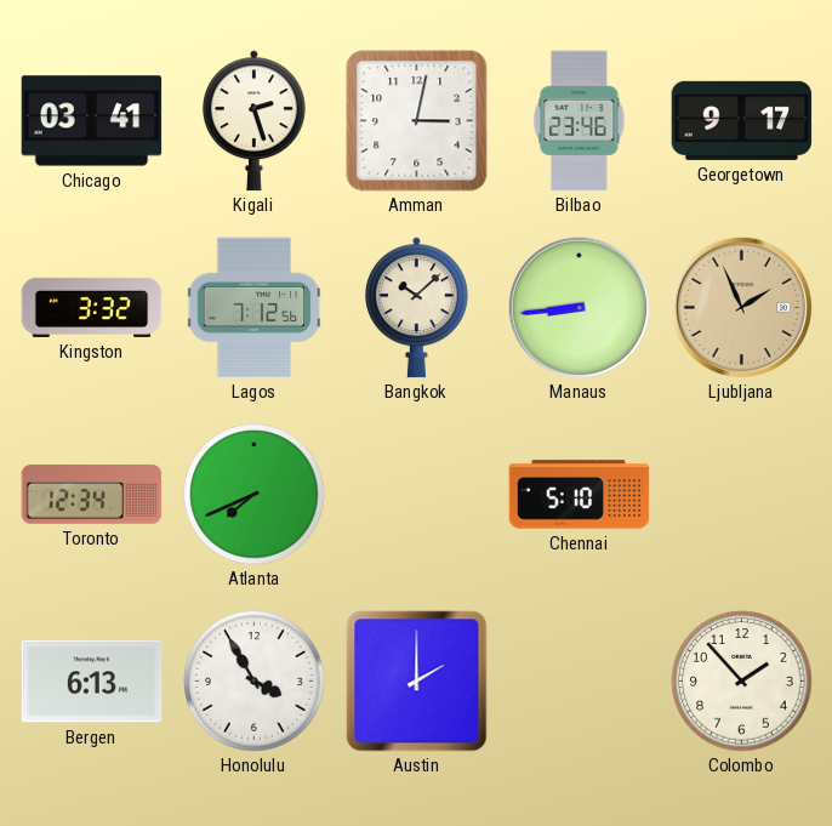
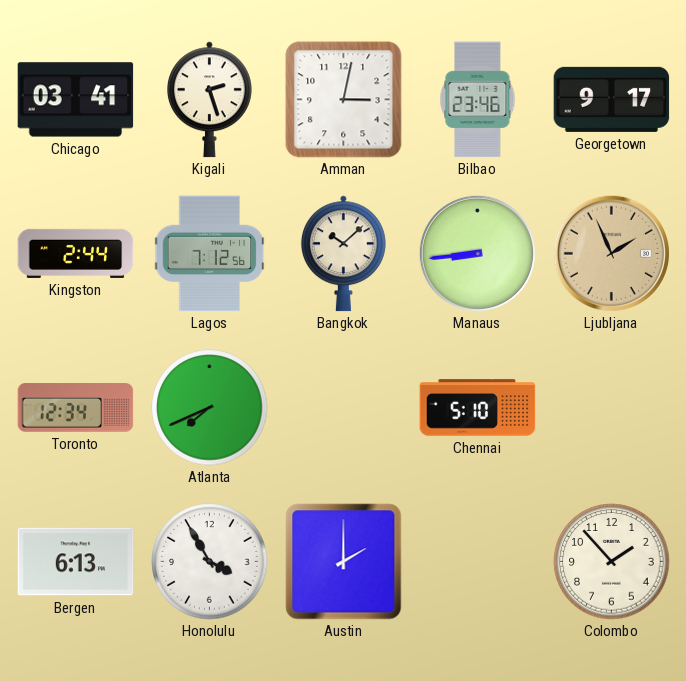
Kingston: 3:32 -> 2:44
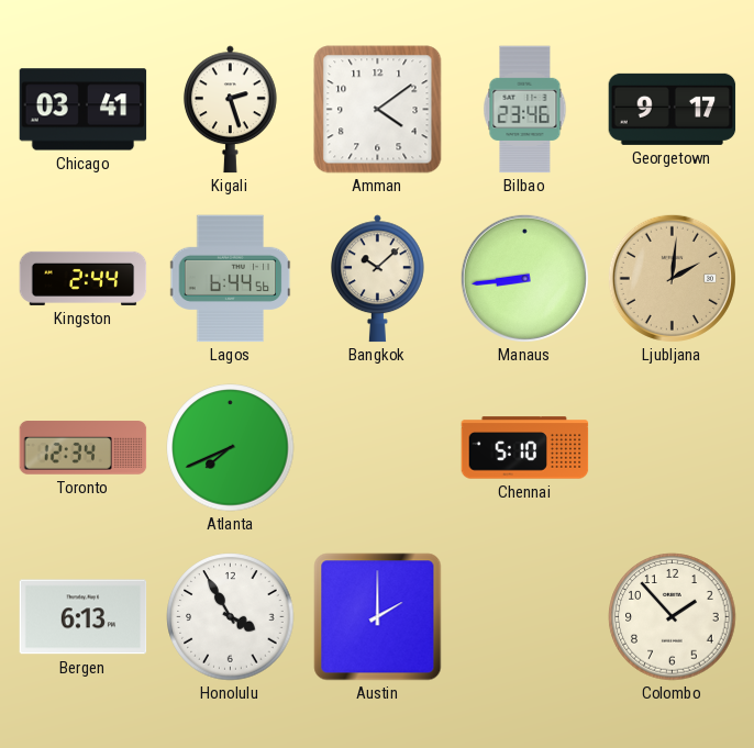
Amman: 3:02 -> 4:09
Lagos: 7:12 -> 6:44
Ljubljana: 1:56 -> 2:01
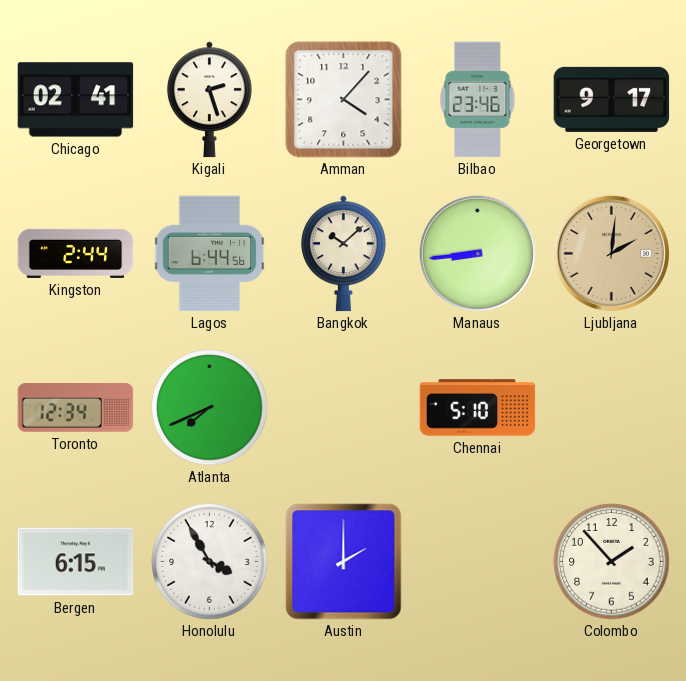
Chicago: 03:41 -> 02:41
Amman: 4:09 -> 4:07
Bergen: 6:13 -> 6:15
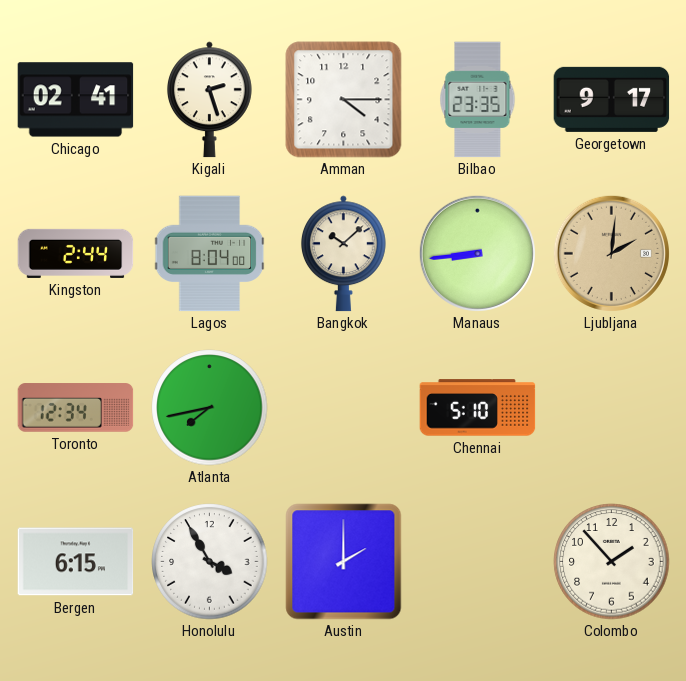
Amman: 4:07 -> 4:15
Bilbao: 23:46 -> 23:35
Lagos: 6:44 -> 8:04
Atlanta: 7:41 -> 7:43
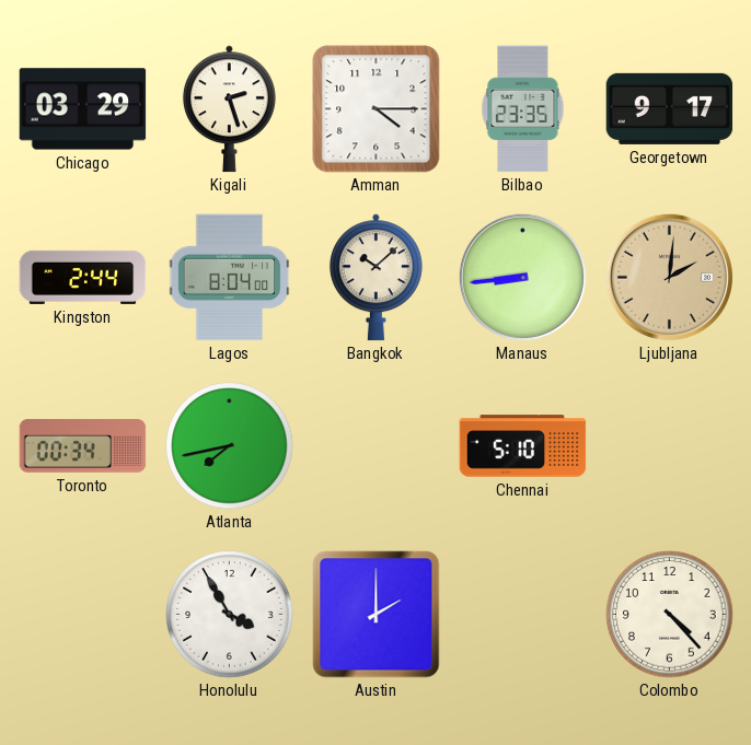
Chicago: 02:41 -> 03:29
Toronto: 12:34 -> 00:34
Bergen: 6:15 -> none
Colombo: 1:53 -> 4:23
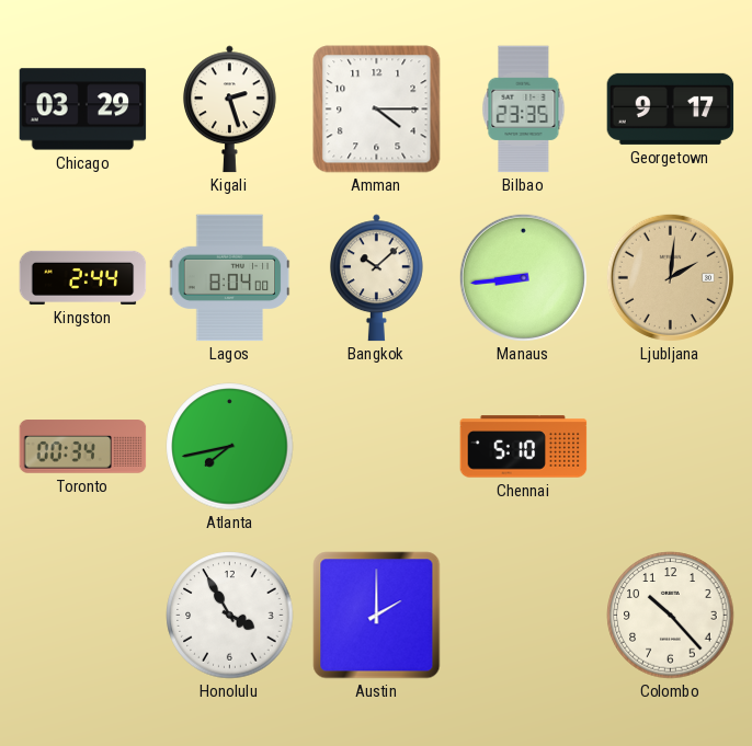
Colombo: 4:23 -> 10:23
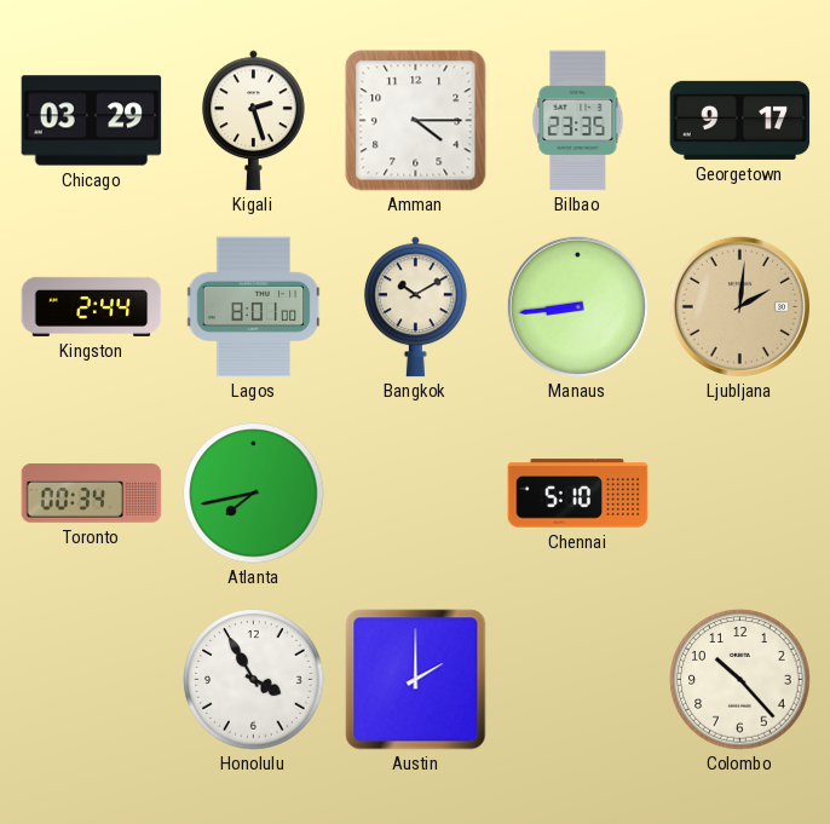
Lagos: 8:04 -> 8:01
Bangkok: 10:08 -> 10:10
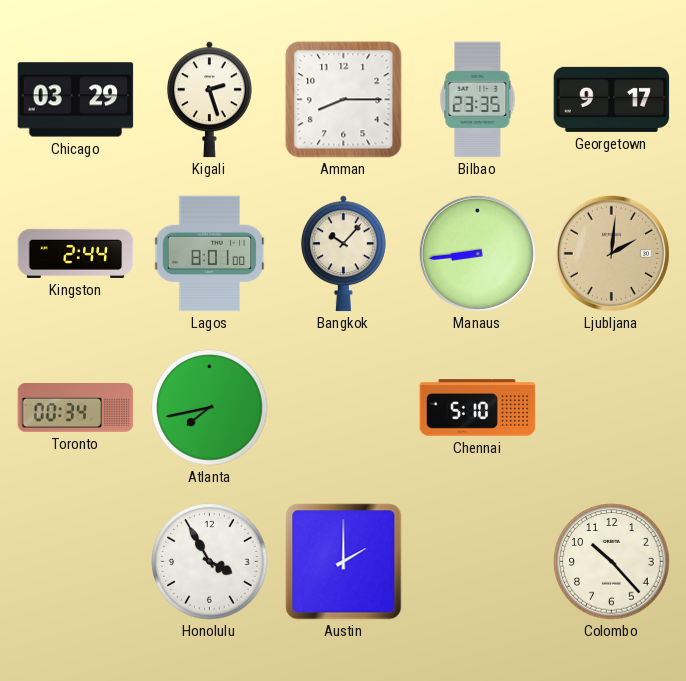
Amman: 4:15 -> 8:15
Bangkok: 10:10 -> 10:07
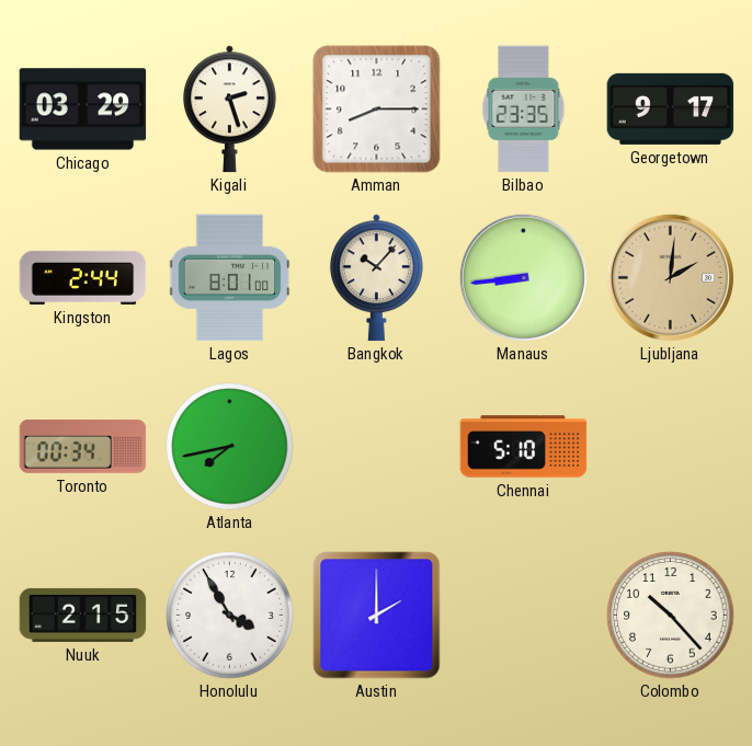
Nuuk: none -> 2:15
